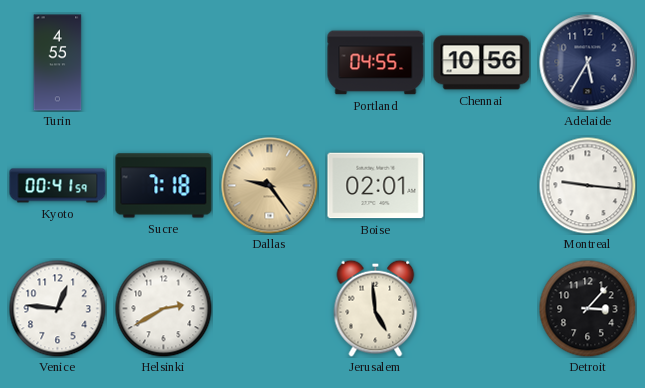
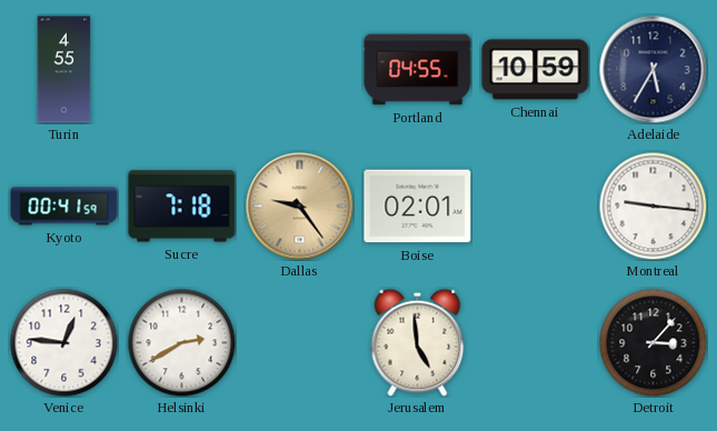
Chennai: 10:56 -> 10:59
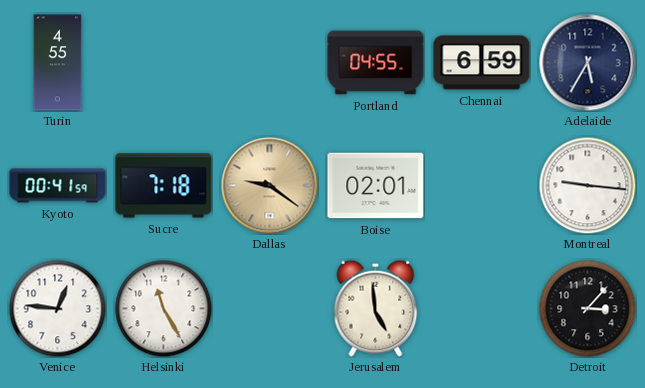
Chennai: 10:59 -> 6:59
Dallas: 9:24 -> 9:21
Helsinki: 2:40 -> 11:25
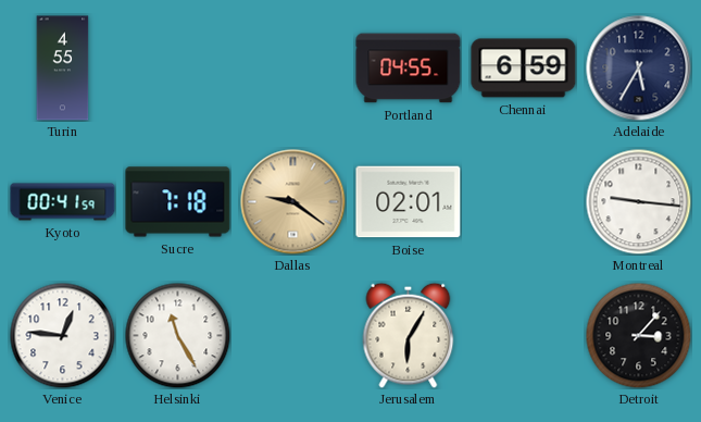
Jerusalem: 4:59 -> 6:05
